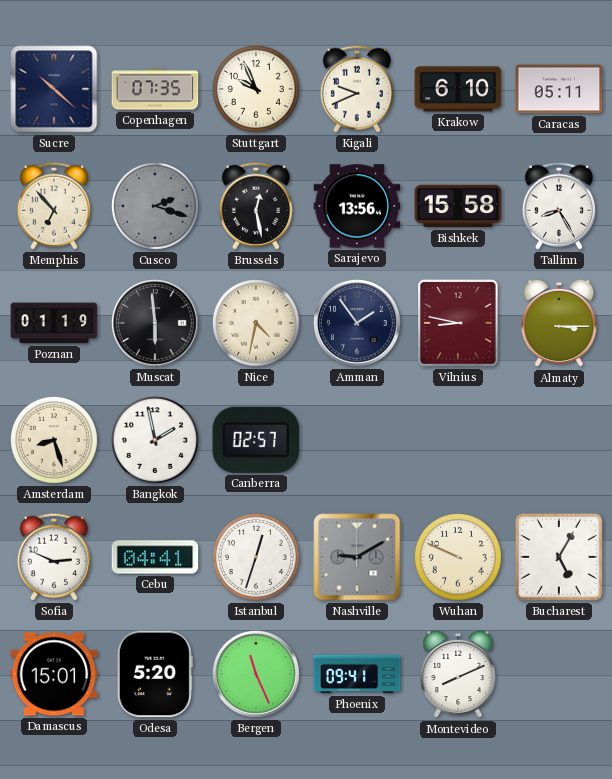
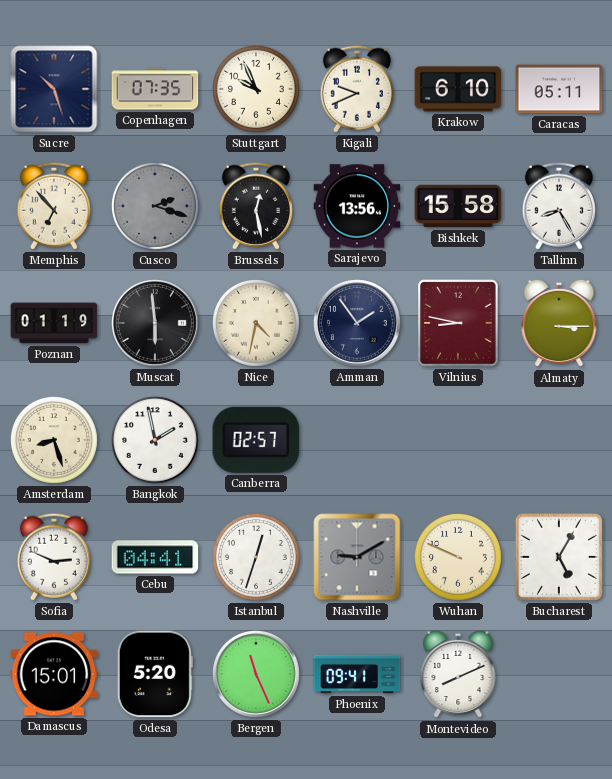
Sucre: 10:22 -> 10:27
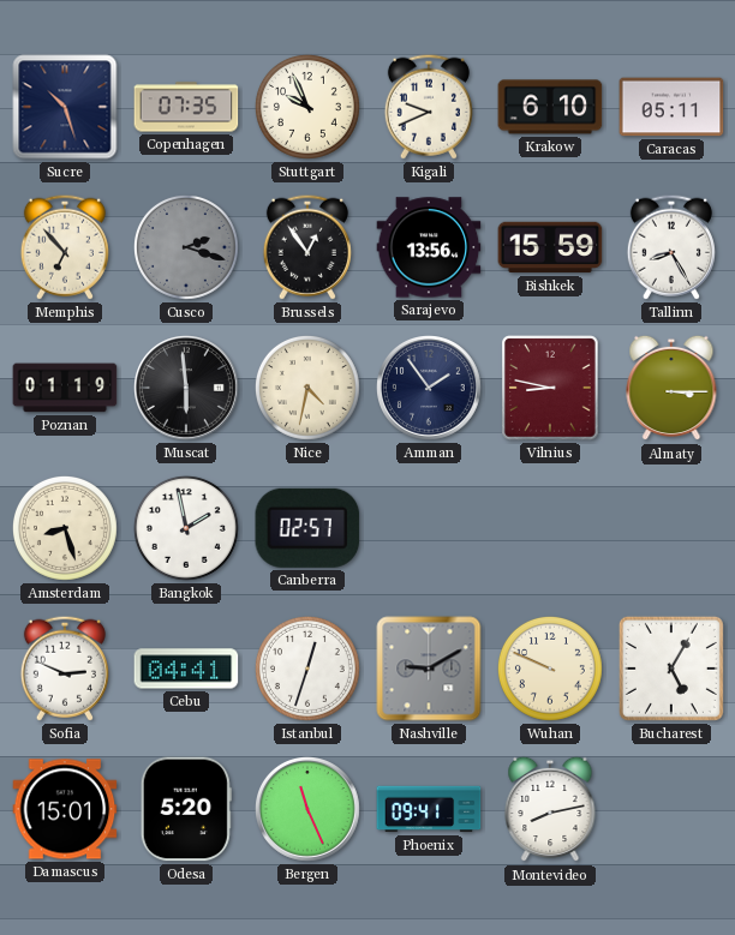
Brussels: 12:28 -> 12:54
Bishkek: 15:58 -> 15:59
Montevideo: 8:11 -> 8:13
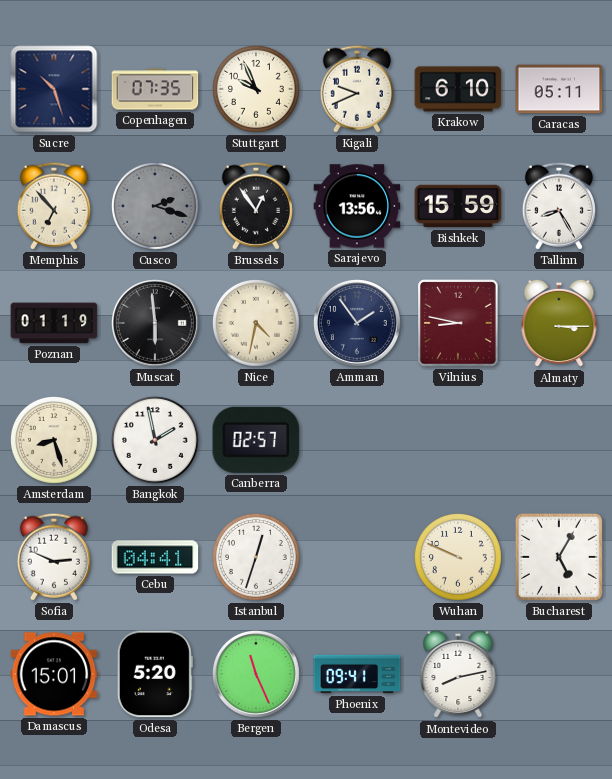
Nashville: 9:10 -> none
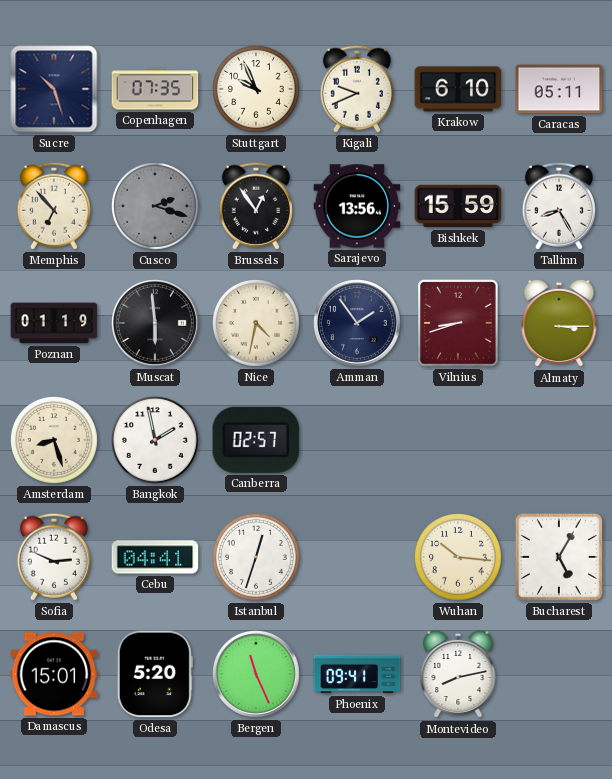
Vilnius: 8:47 -> 8:42
Wuhan: 9:49 -> 10:16
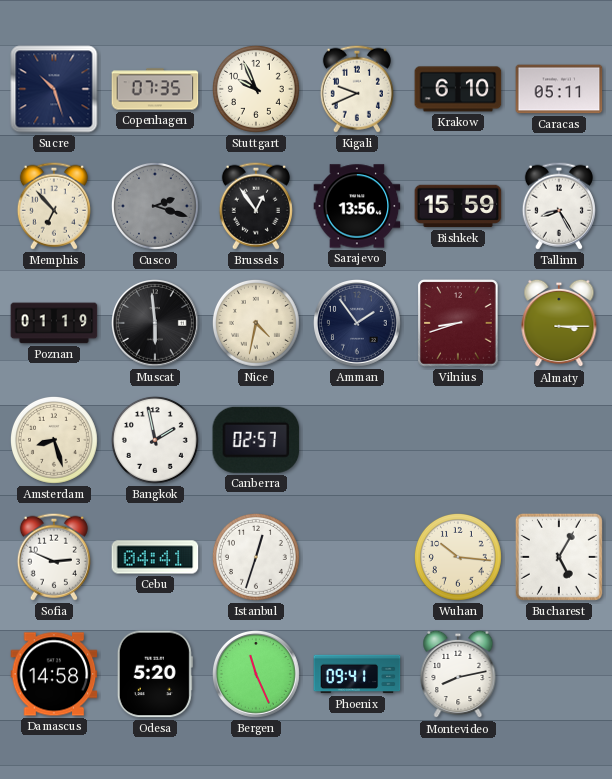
Damascus: 15:01 -> 14:58
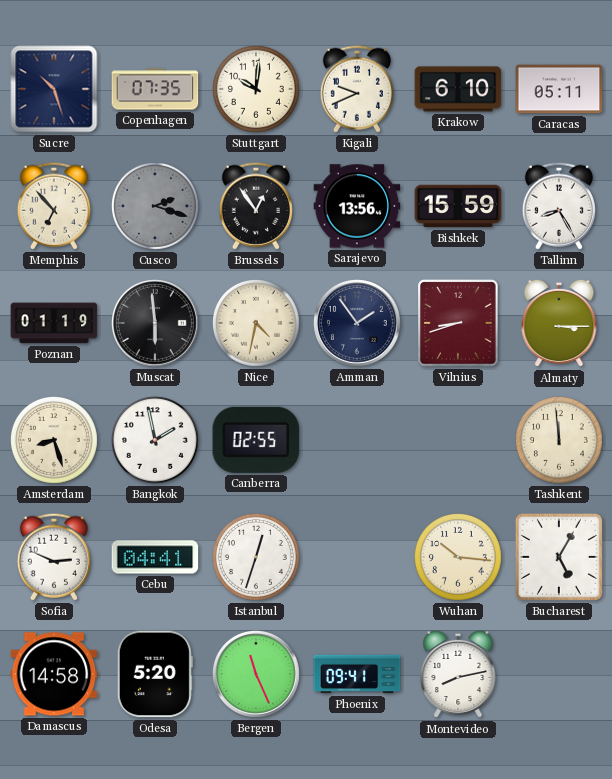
Stuttgart: 9:56 -> 10:01
Canberra: 02:57 -> 02:55
Tashkent: none -> 11:59
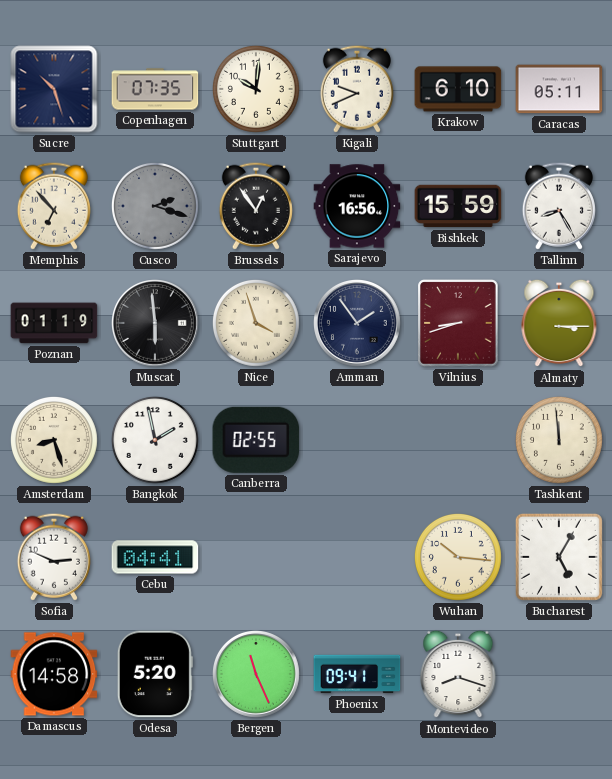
Sarajevo: 13:56 -> 16:56
Nice: 4:32 -> 3:57
Istanbul: 12:33 -> none
Montevideo: 8:13 -> 8:18
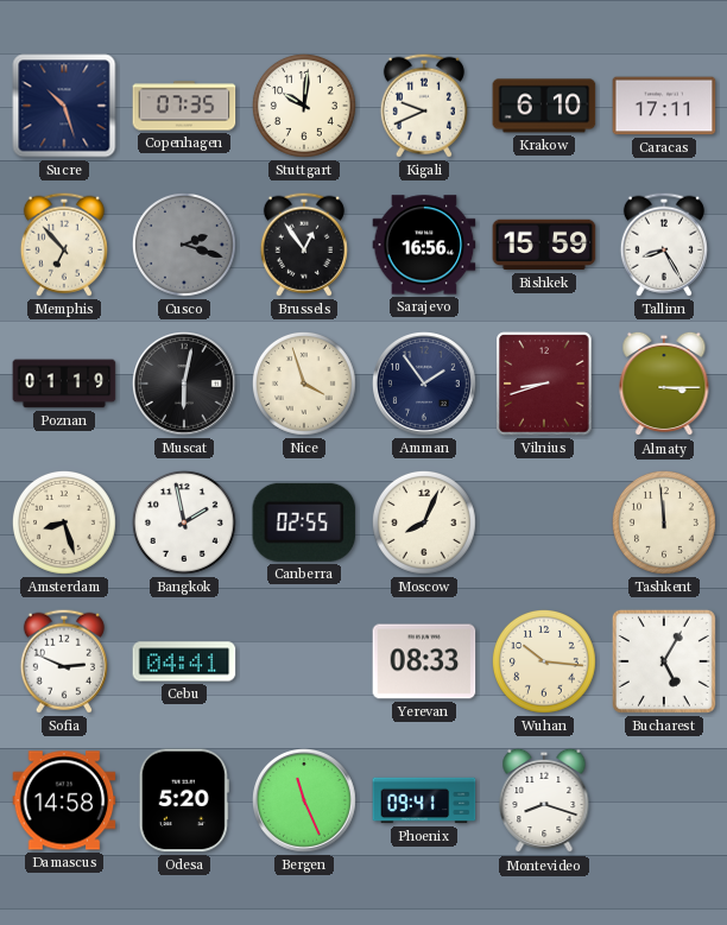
Caracas: 05:11 -> 17:11
Muscat: 5:59 -> 6:02
Moscow: none -> 8:04
Yerevan: none -> 08:33
